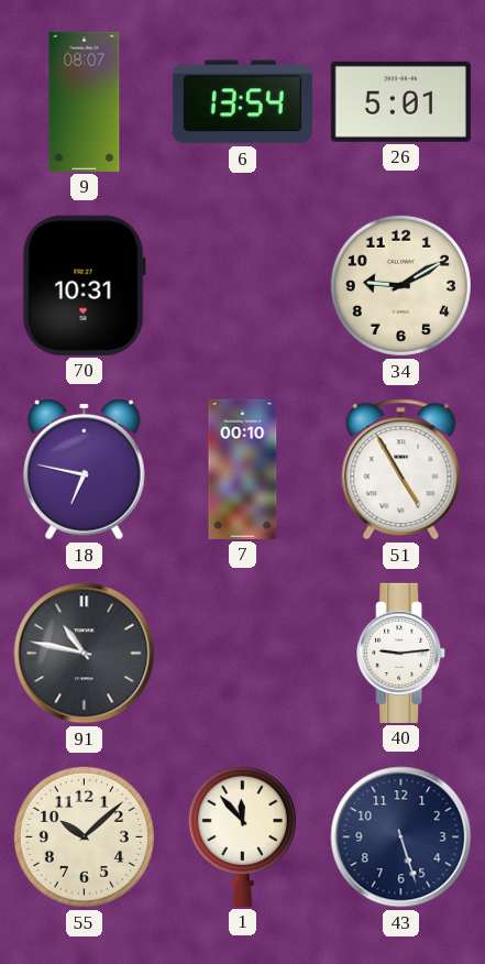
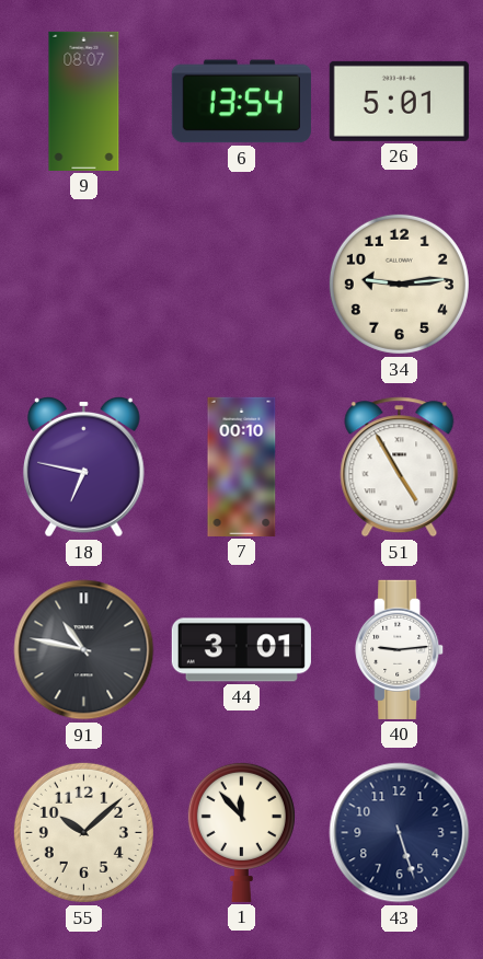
70: 10:31 -> none
34: 9:10 -> 9:14
44: none -> 3:01
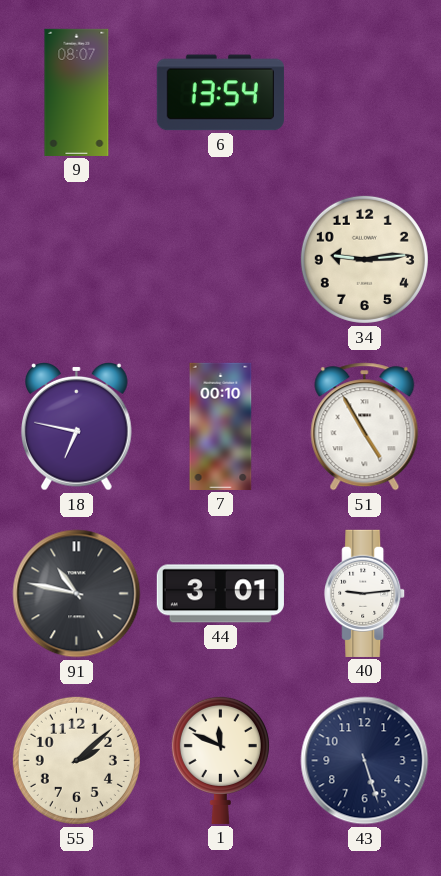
26: 5:01 -> none
55: 10:08 -> 2:08
1: 11:53 -> 11:49
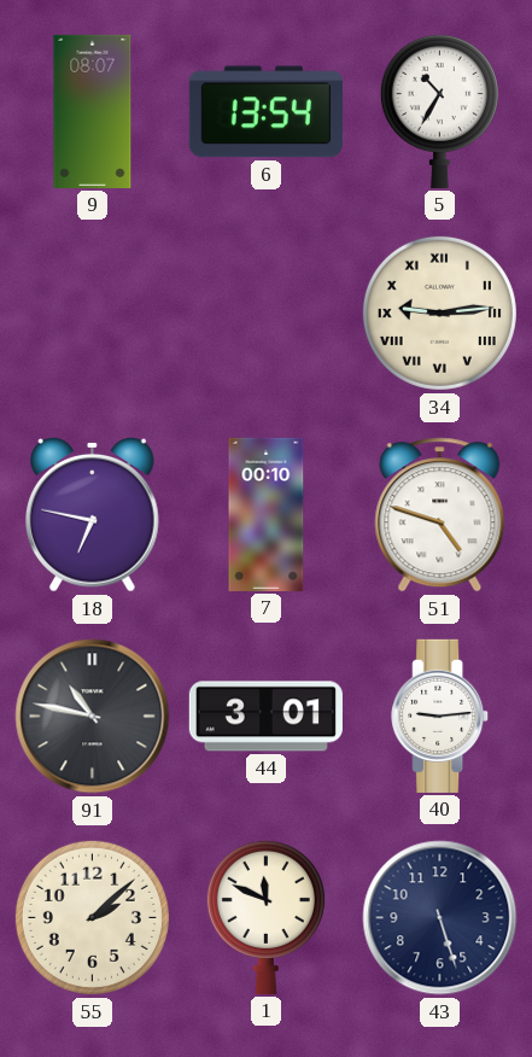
5: none -> 10:35
34 numerals: Arabic -> Roman
51: 4:55 -> 4:48
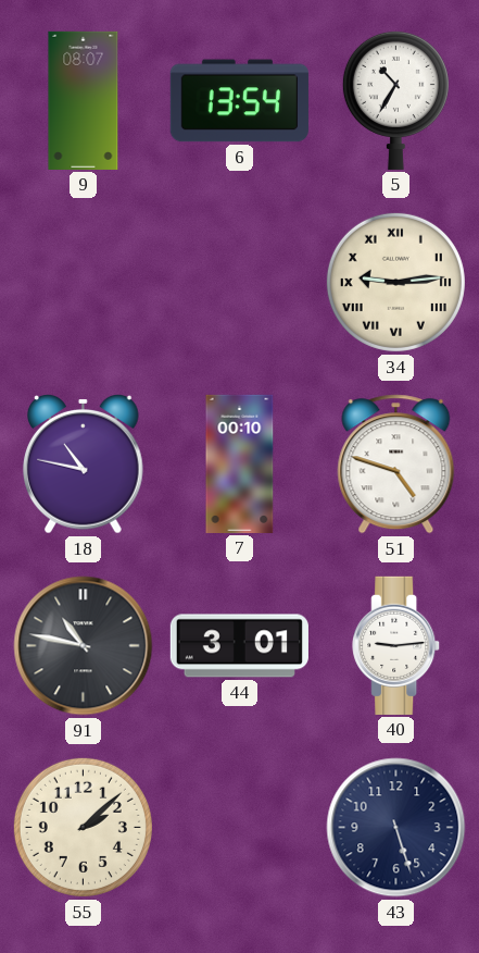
18: 6:47 -> 10:47
1: 11:49 -> none
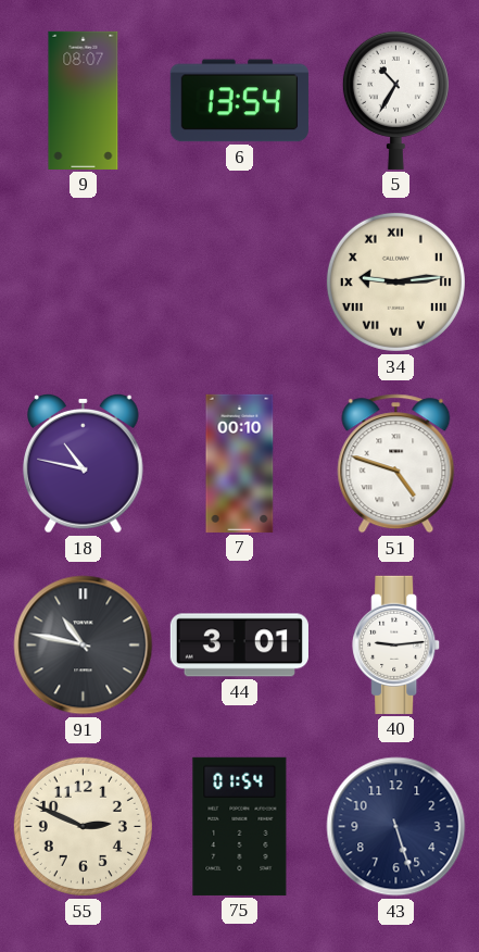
55: 2:08 -> 2:49
75: none -> 01:54
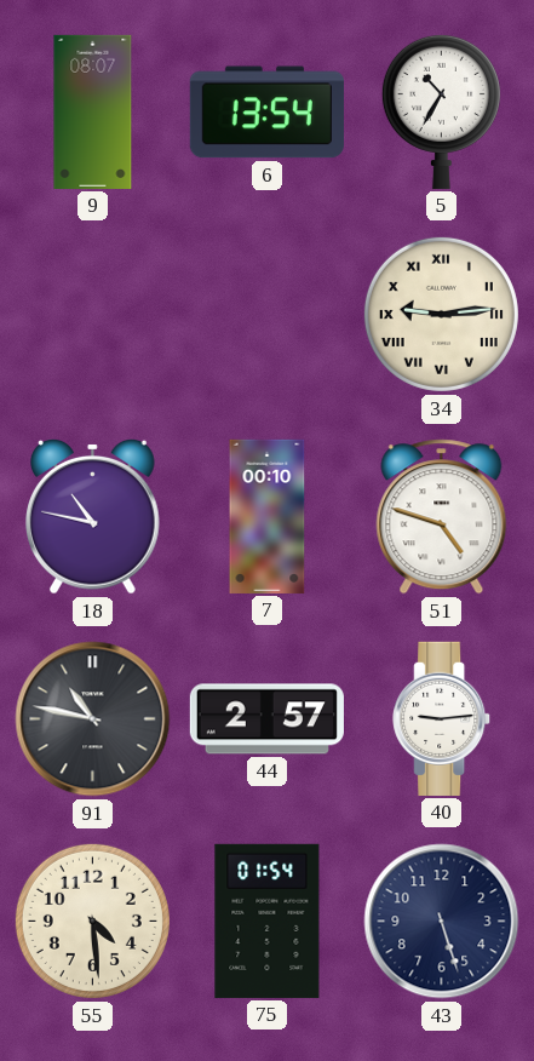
44: 3:01 -> 2:57
55: 2:49 -> 4:29
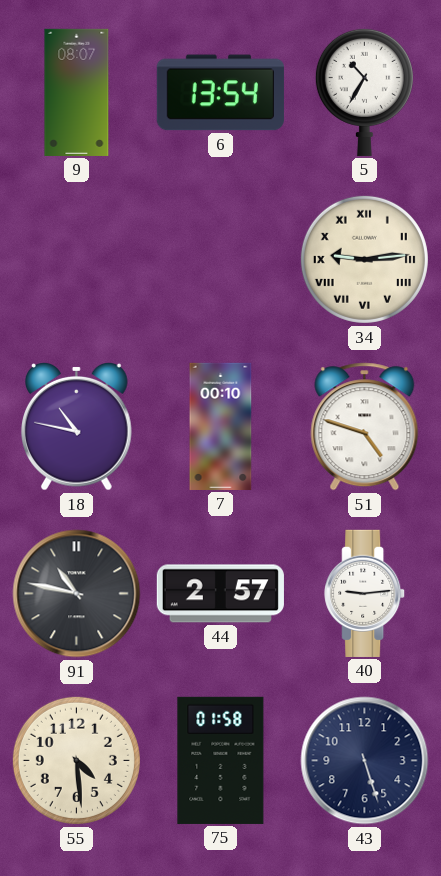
75: 01:54 -> 01:58
